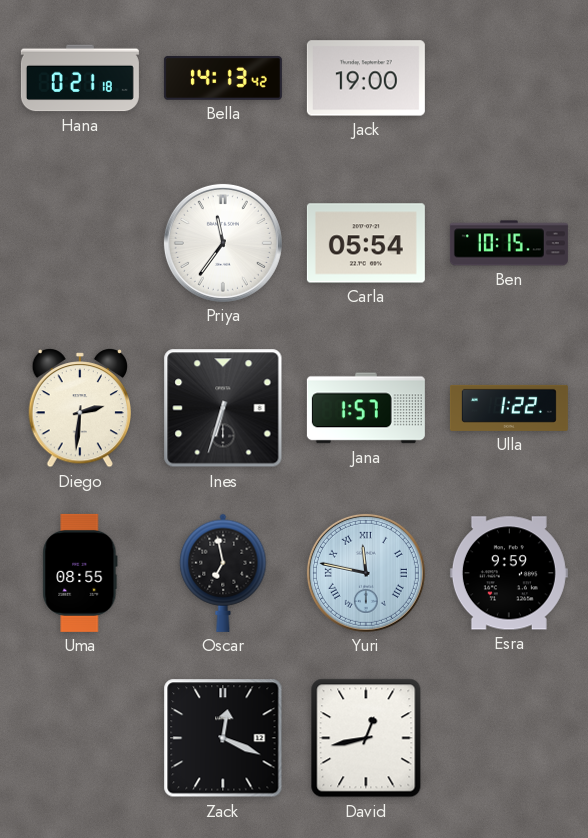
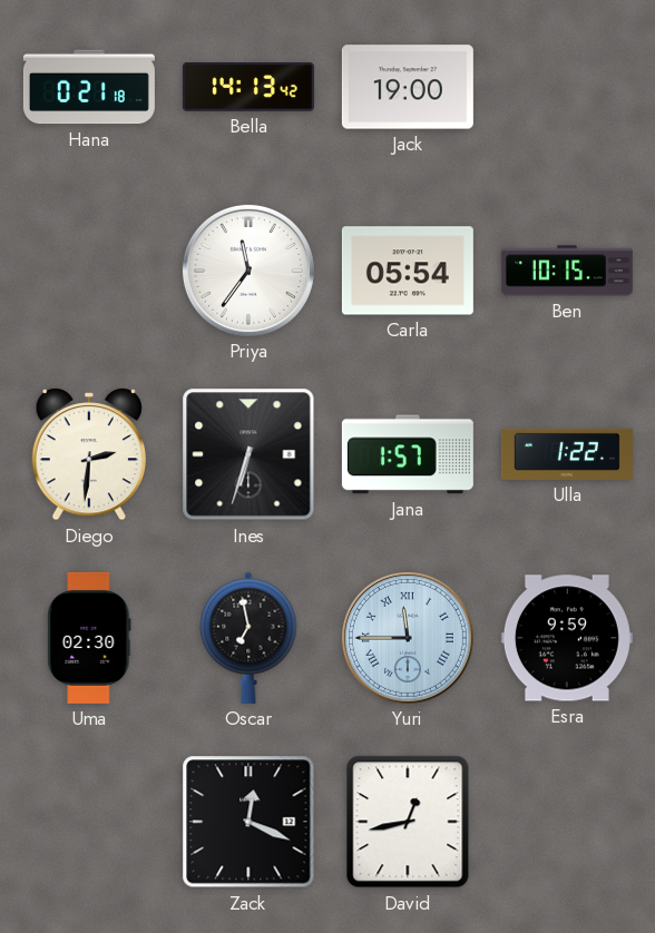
Uma: 08:55 -> 02:30
Yuri: 11:47 -> 11:45
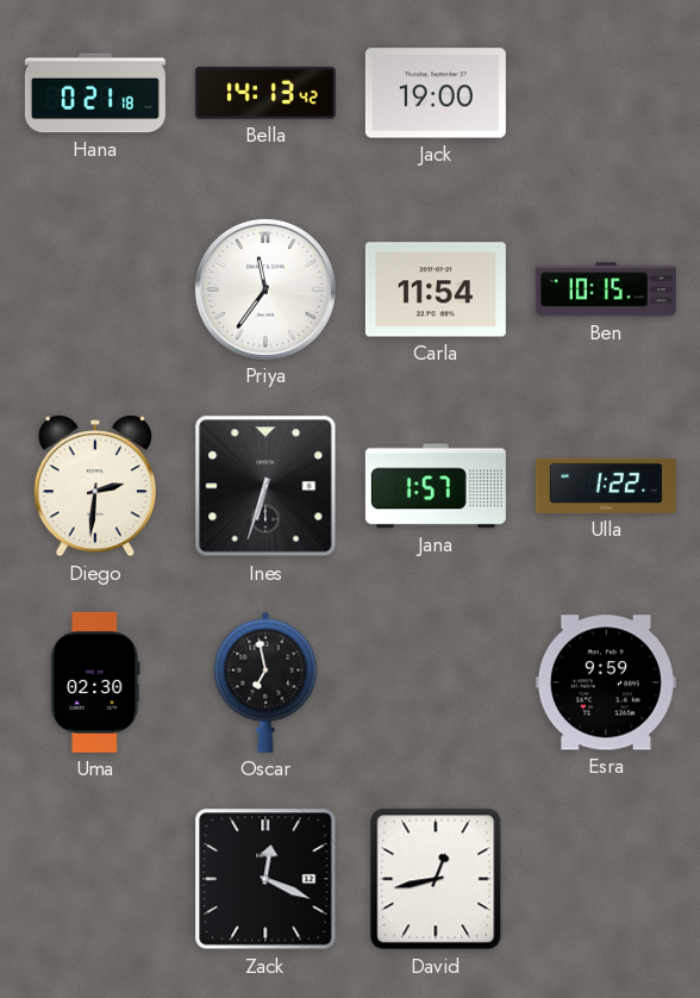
Carla: 05:54 -> 11:54
Yuri: 11:45 -> none
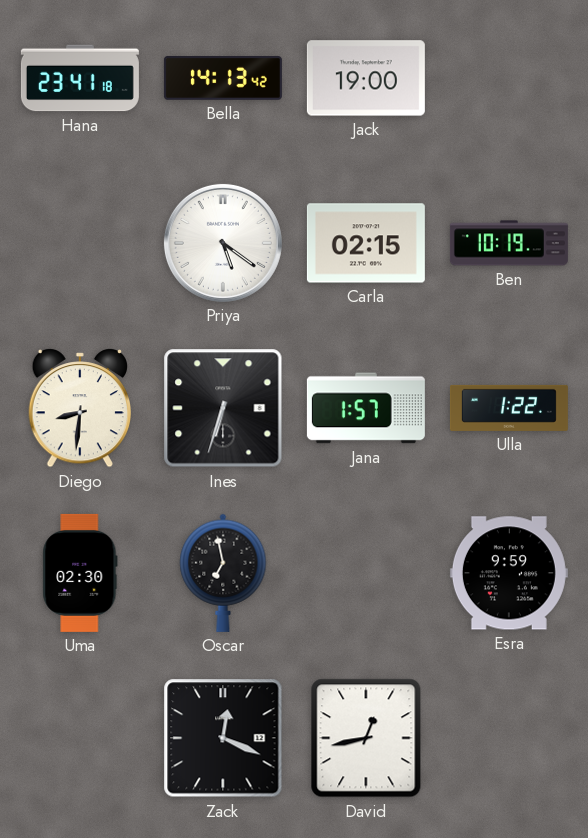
Hana: 0:21 -> 23:41
Priya: 11:36 -> 5:21
Carla: 11:54 -> 02:15
Ben: 10:15 -> 10:19
Diego: 2:31 -> 8:31
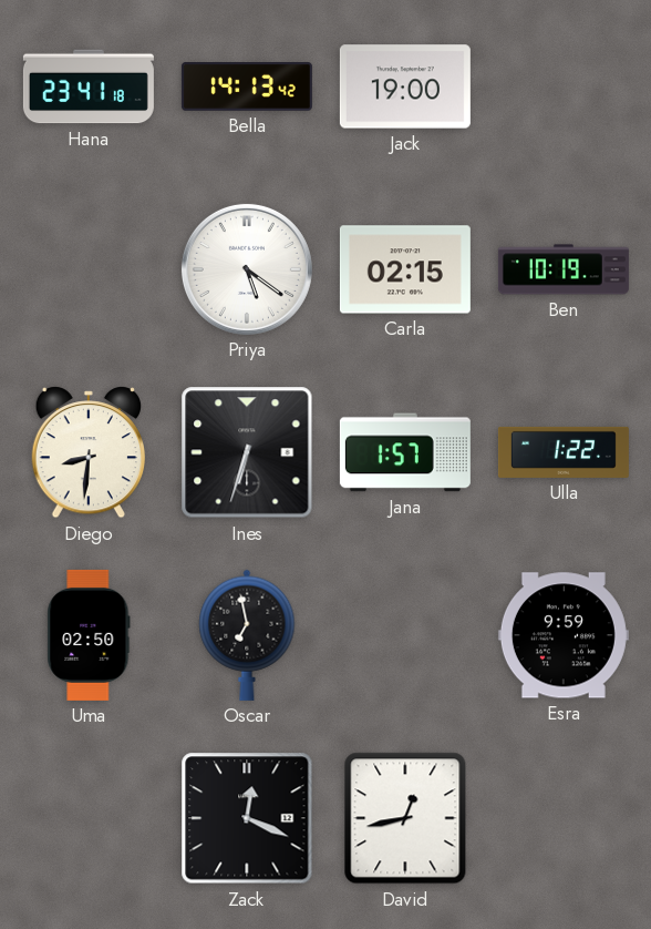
Uma: 02:30 -> 02:50
